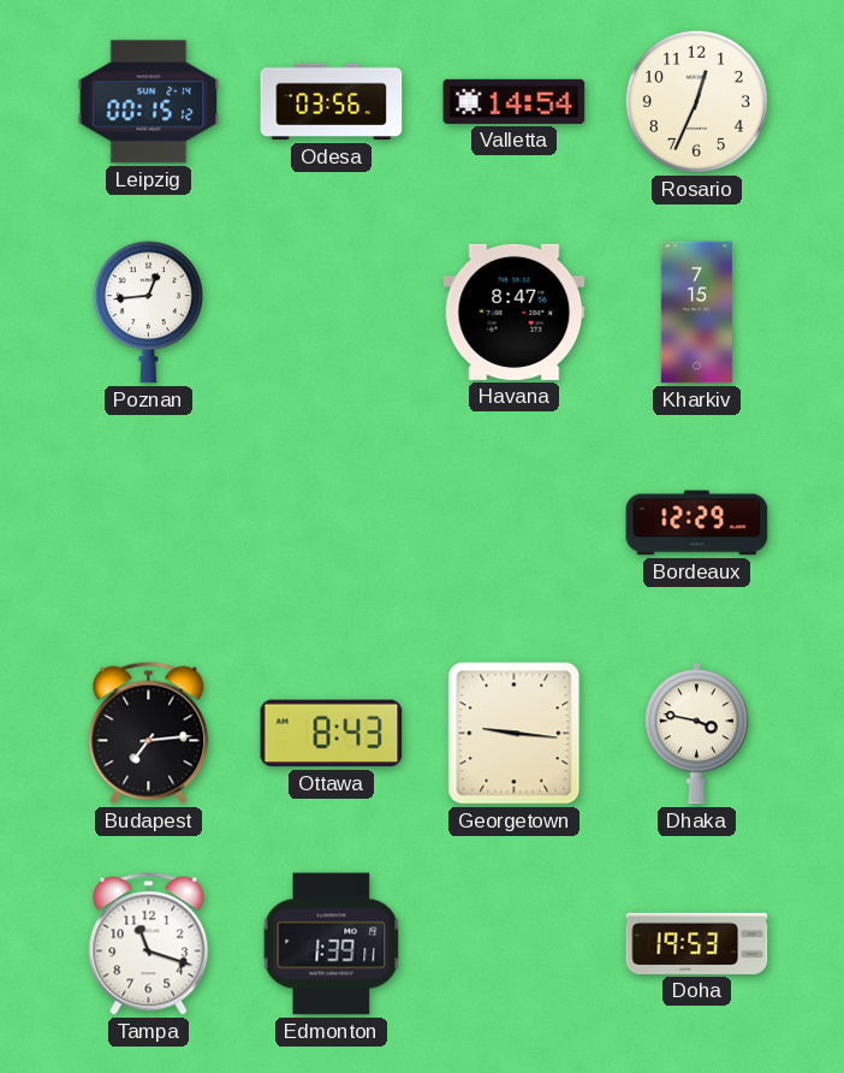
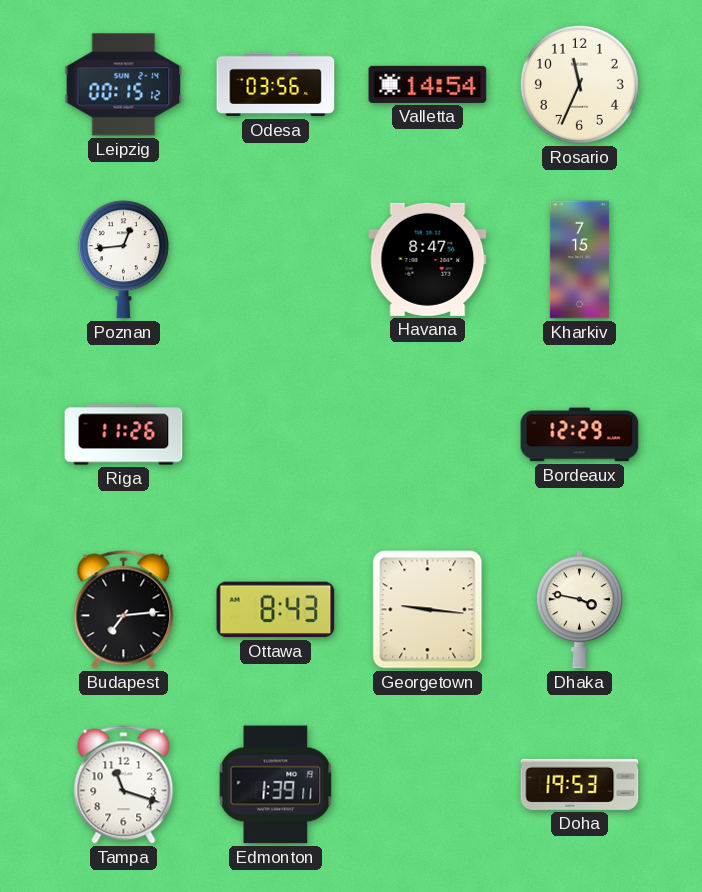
Rosario: 12:34 -> 11:34
Riga: none -> 11:26
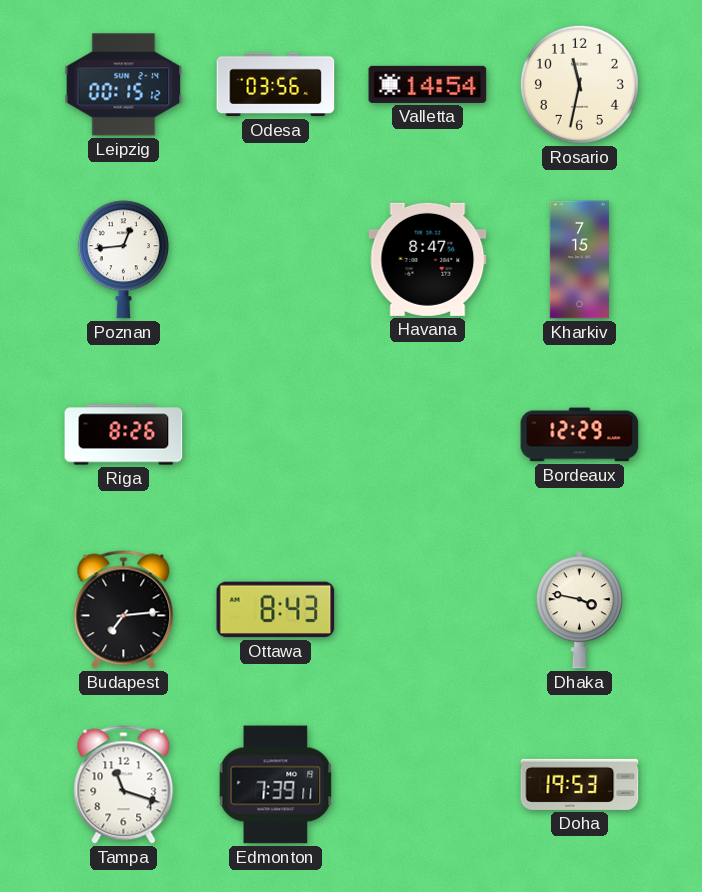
Rosario: 11:34 -> 11:32
Riga: 11:26 -> 8:26
Georgetown: 9:16 -> none
Edmonton: 1:39 -> 7:39
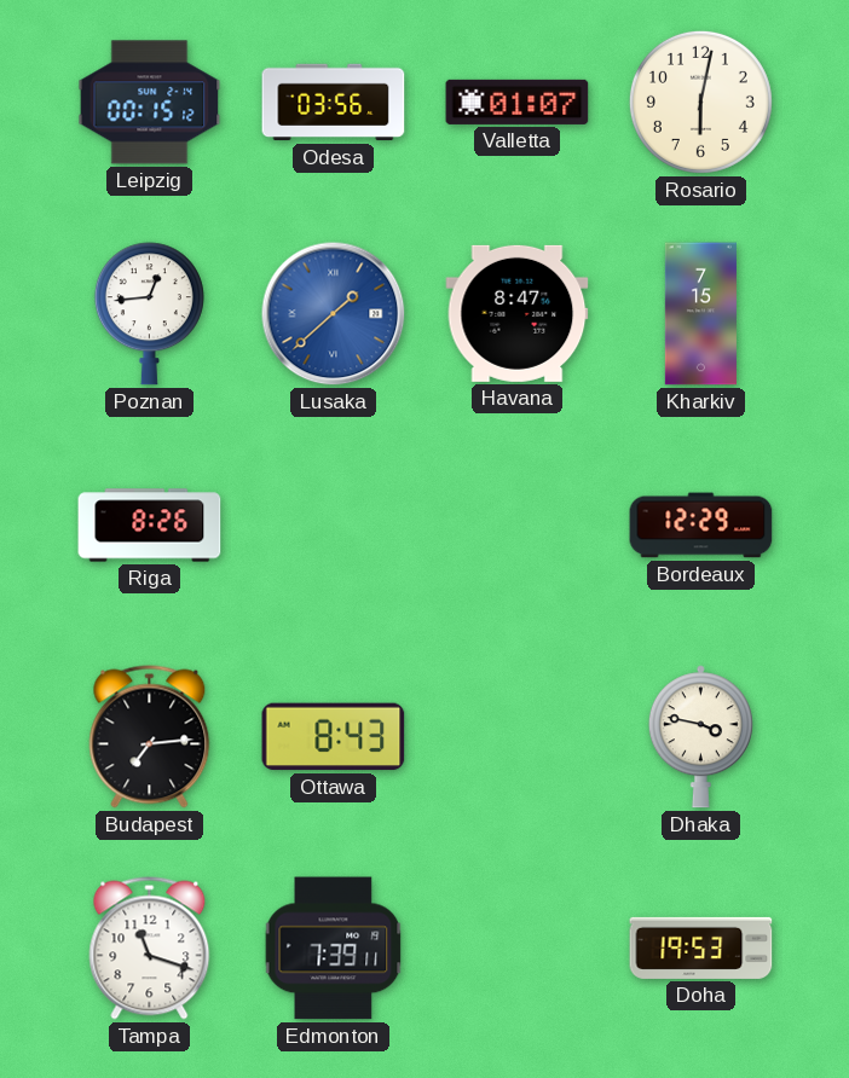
Valletta: 14:54 -> 01:07
Rosario: 11:32 -> 6:02
Lusaka: none -> 1:38
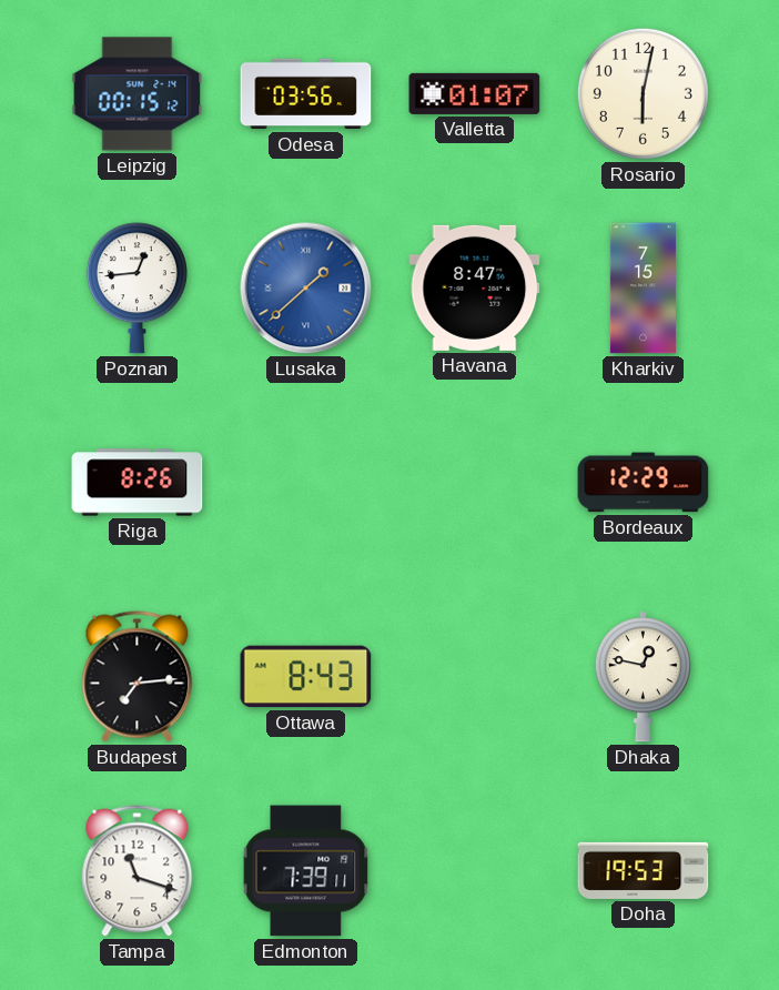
Dhaka: 3:47 -> 12:47
